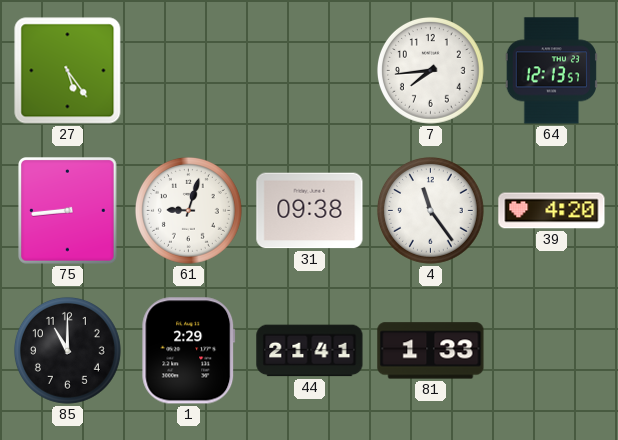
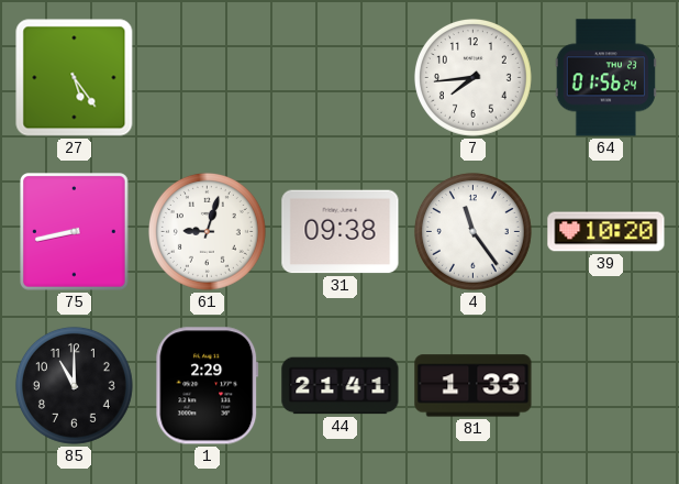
64: 12:13 -> 01:56
75: 8:44 -> 8:43
39: 4:20 -> 10:20
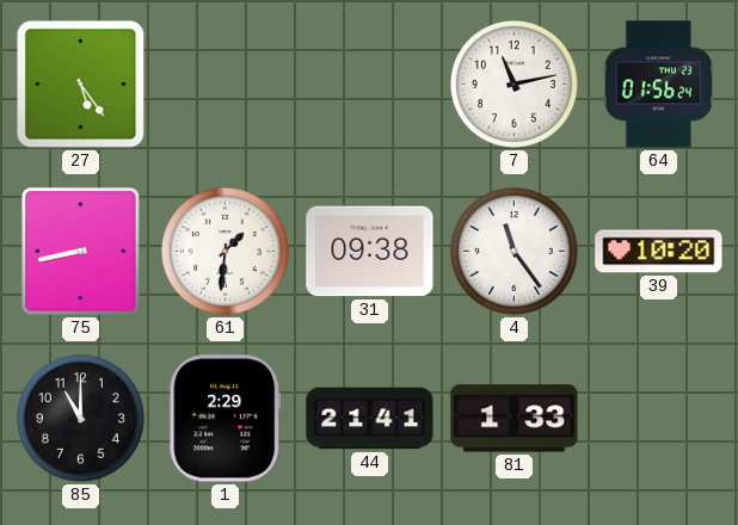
7: 7:44 -> 11:13
61: 9:03 -> 1:31
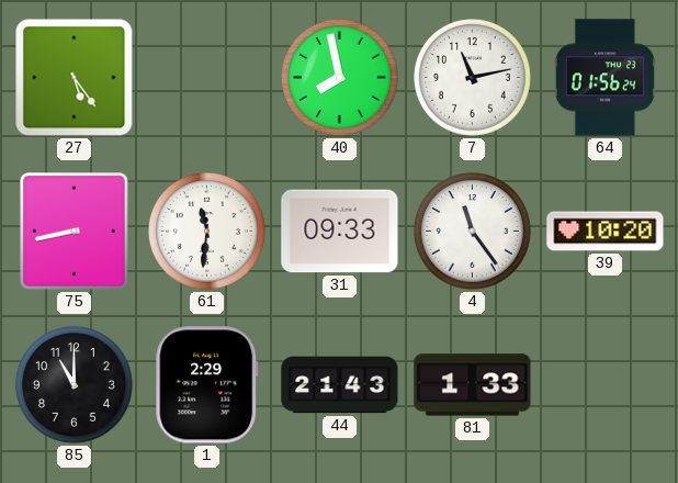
40: none -> 7:58
61: 1:31 -> 11:31
31: 09:38 -> 09:33
44: 21:41 -> 21:43
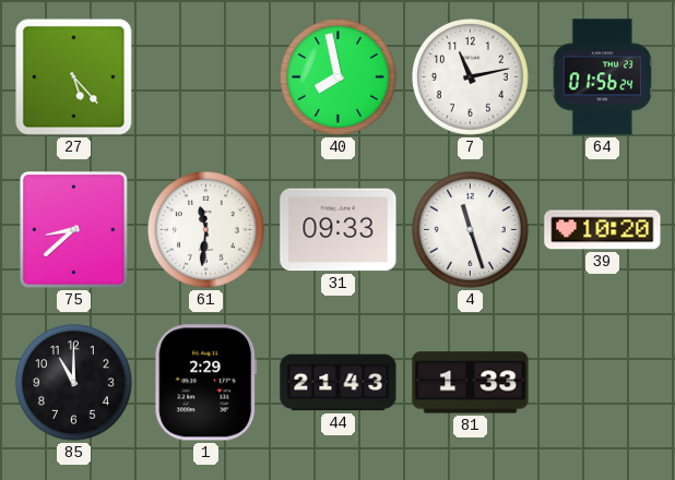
27: 5:24 -> 5:23
75: 8:43 -> 8:38
4: 11:24 -> 11:27
